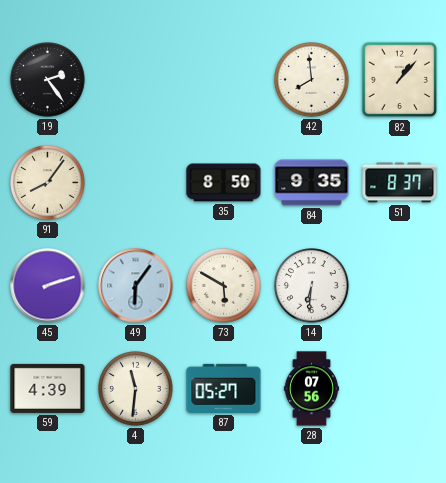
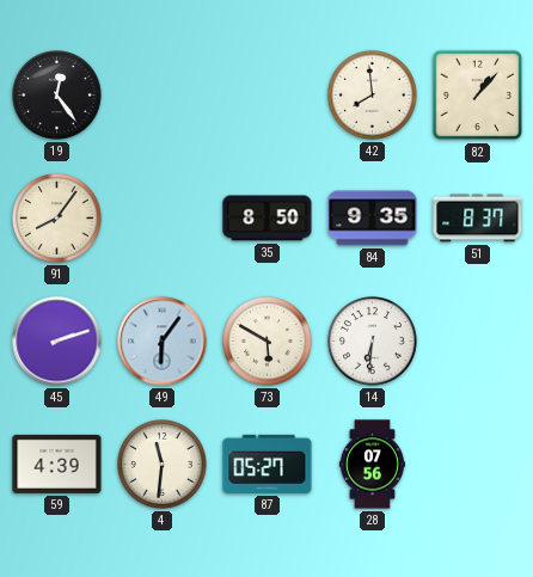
19: 2:24 -> 12:24
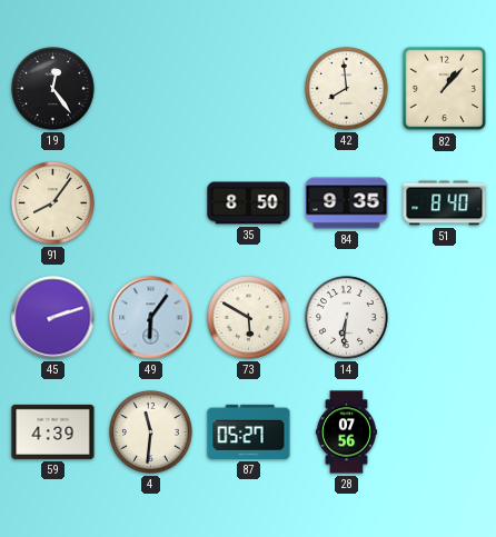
51: 8:37 -> 8:40
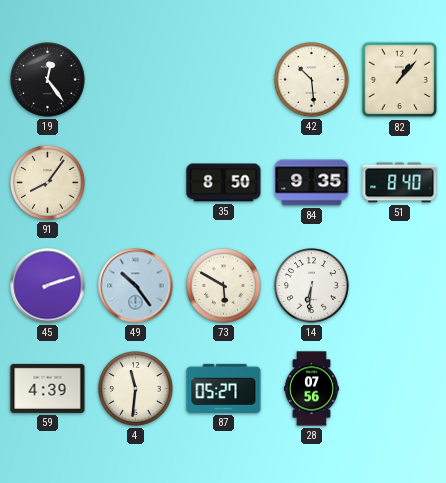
42: 7:59 -> 10:29
49: 6:06 -> 10:24
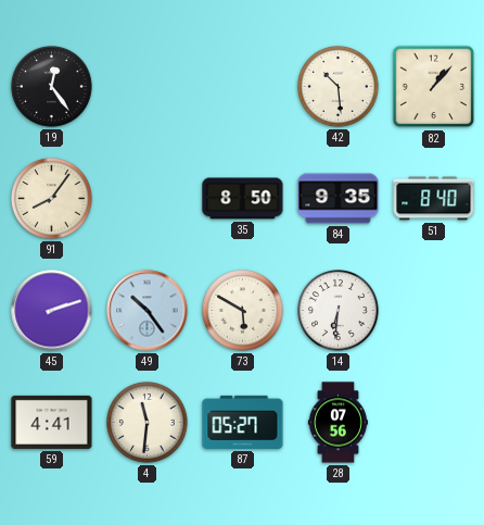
59: 4:39 -> 4:41
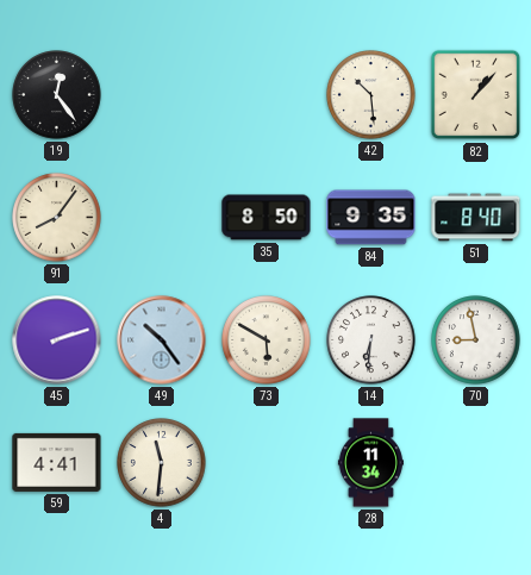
70: none -> 8:58
87: 05:27 -> none
28: 07:56 -> 11:34
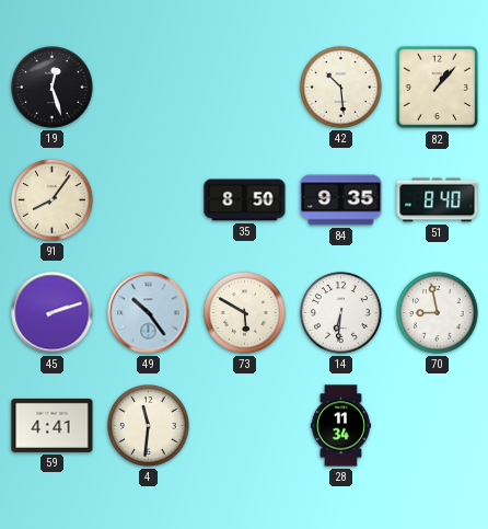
19: 12:24 -> 12:27
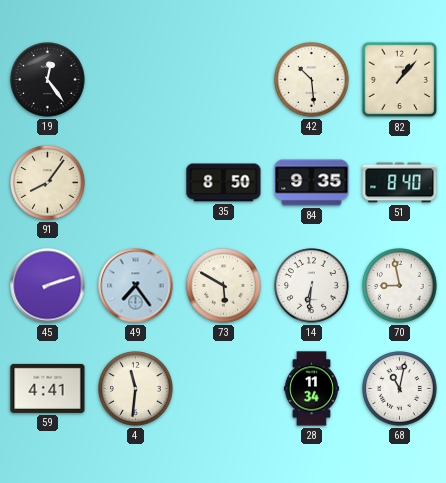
19: 12:27 -> 12:24
49: 10:24 -> 7:24
68: none -> 11:02
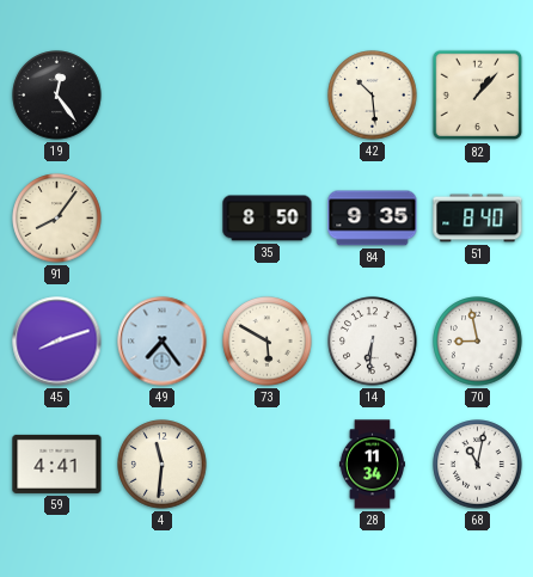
45: 2:12 -> 8:12
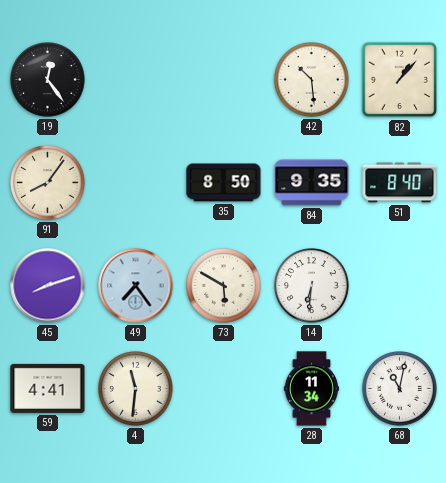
70: 8:58 -> none
